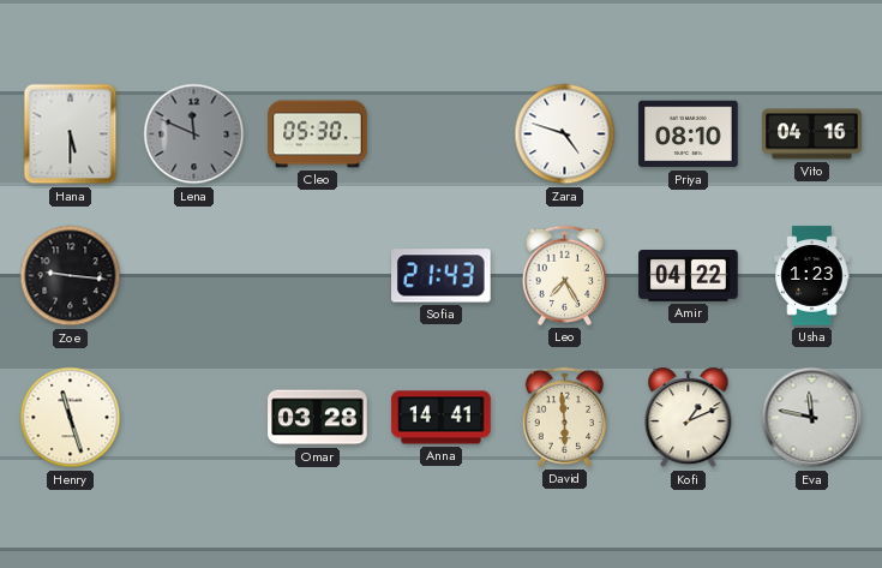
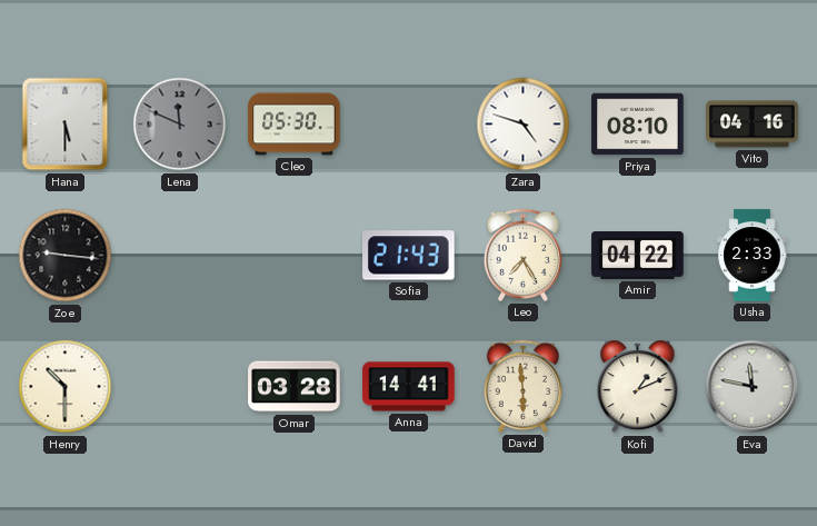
Usha: 1:23 -> 2:33
Henry: 11:27 -> 10:30
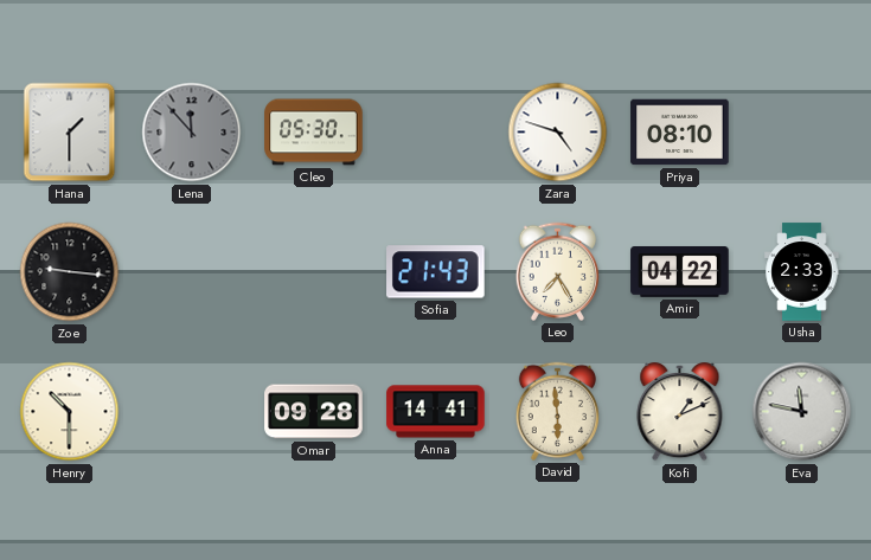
Hana: 5:30 -> 1:30
Lena: 11:49 -> 11:53
Vito: 04:16 -> none
Omar: 03:28 -> 09:28
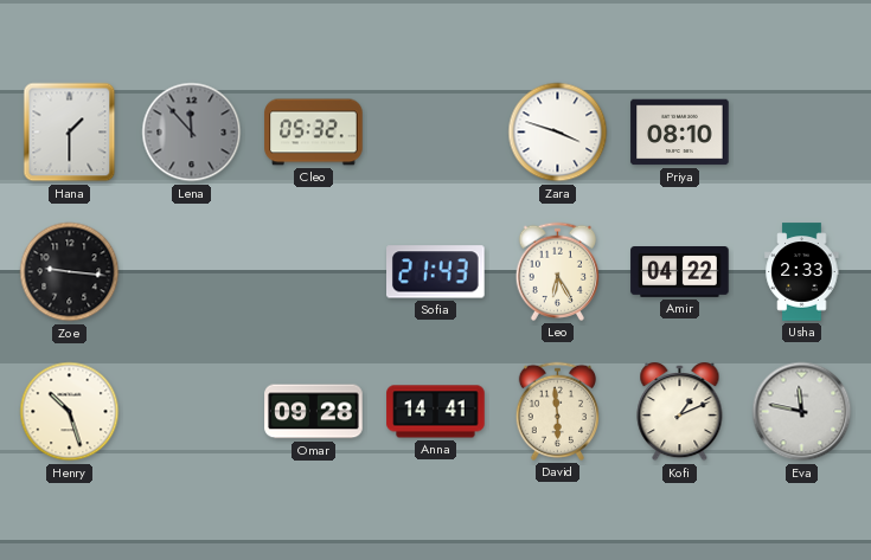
Cleo: 05:30 -> 05:32
Zara: 4:48 -> 3:48
Leo: 7:25 -> 6:25
Henry: 10:30 -> 10:27
